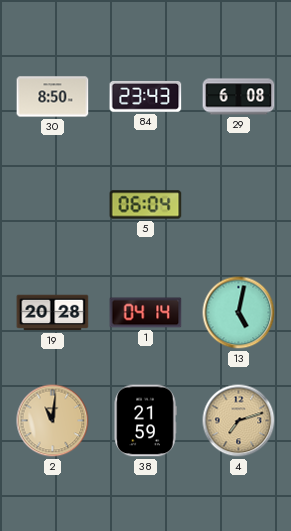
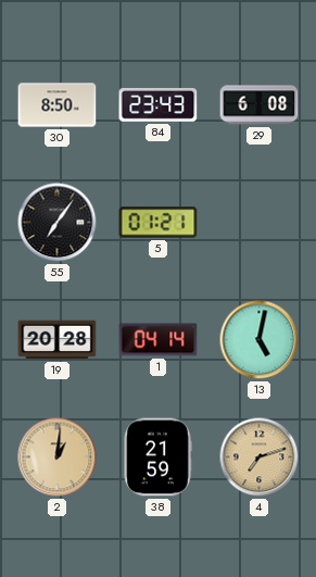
55: none -> 7:06
5: 06:04 -> 01:21
2: 11:01 -> 1:01
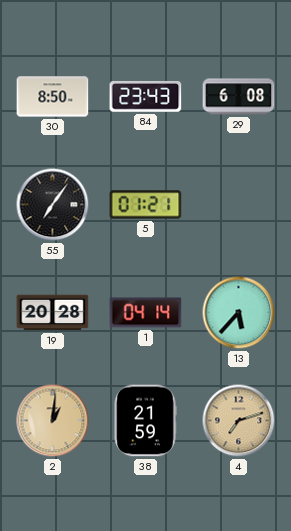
13: 5:02 -> 5:37
